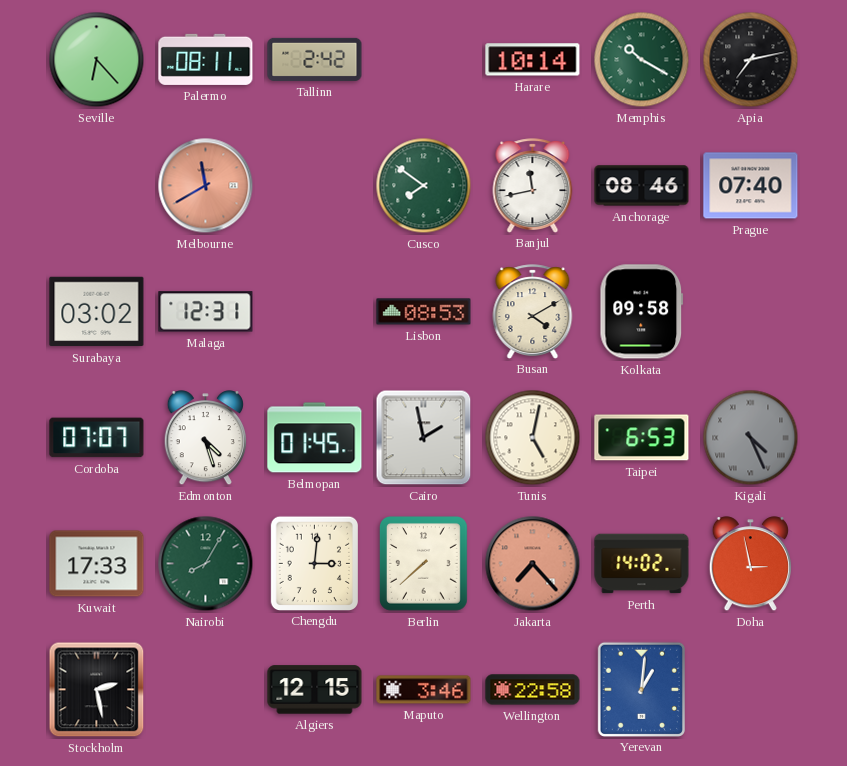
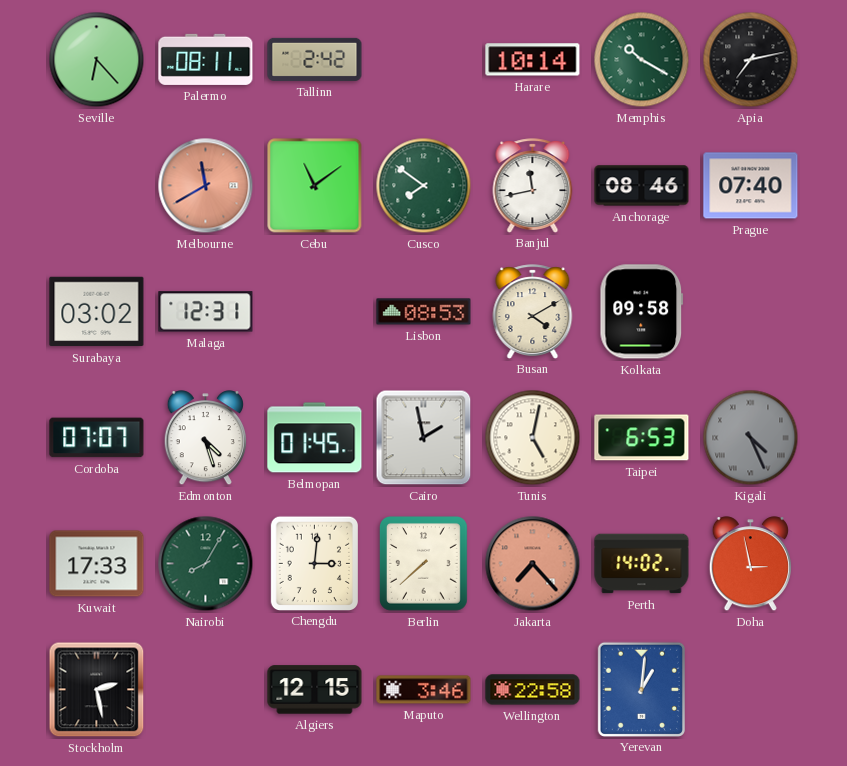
Cebu: none -> 11:09
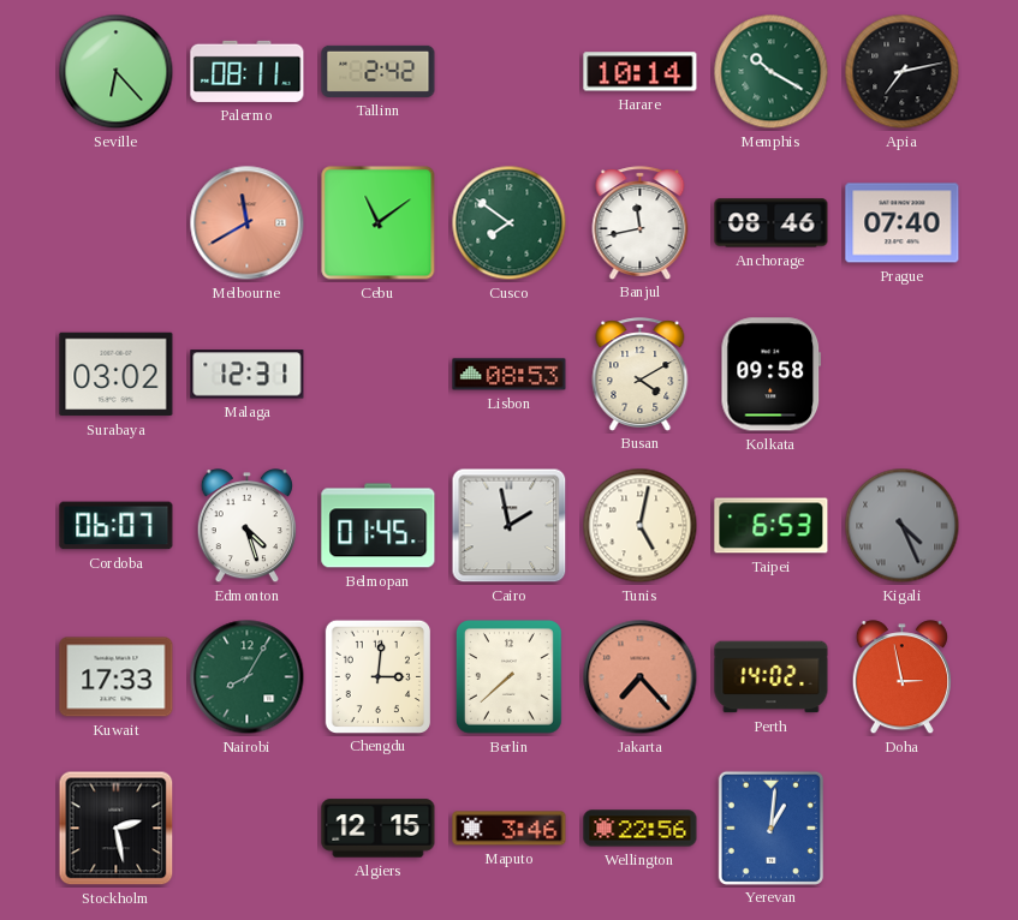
Cordoba: 07:07 -> 06:07
Wellington: 22:58 -> 22:56
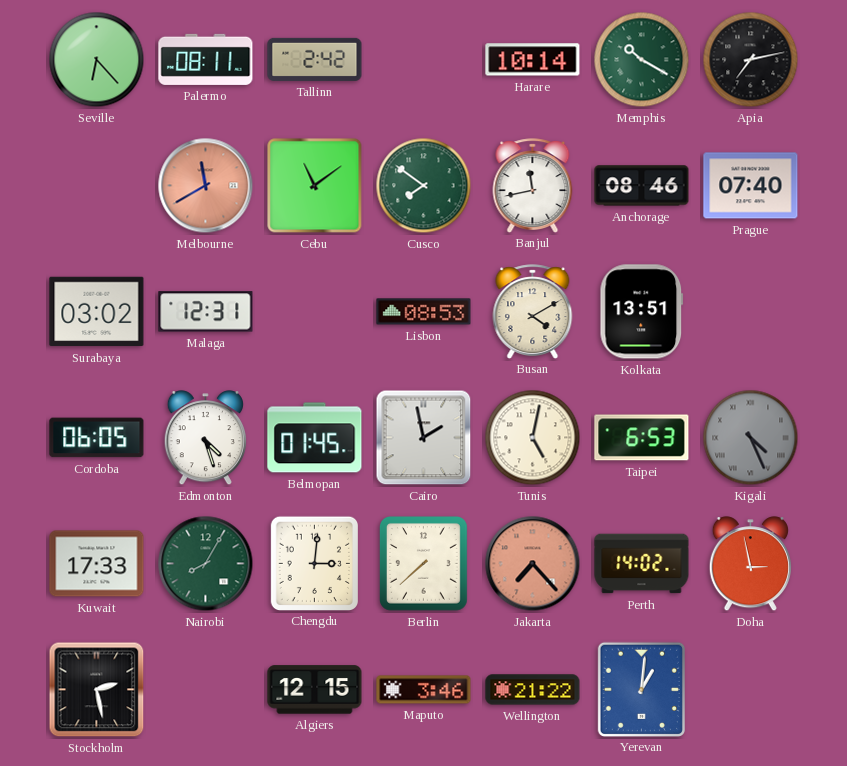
Kolkata: 09:58 -> 13:51
Cordoba: 06:07 -> 06:05
Wellington: 22:56 -> 21:22
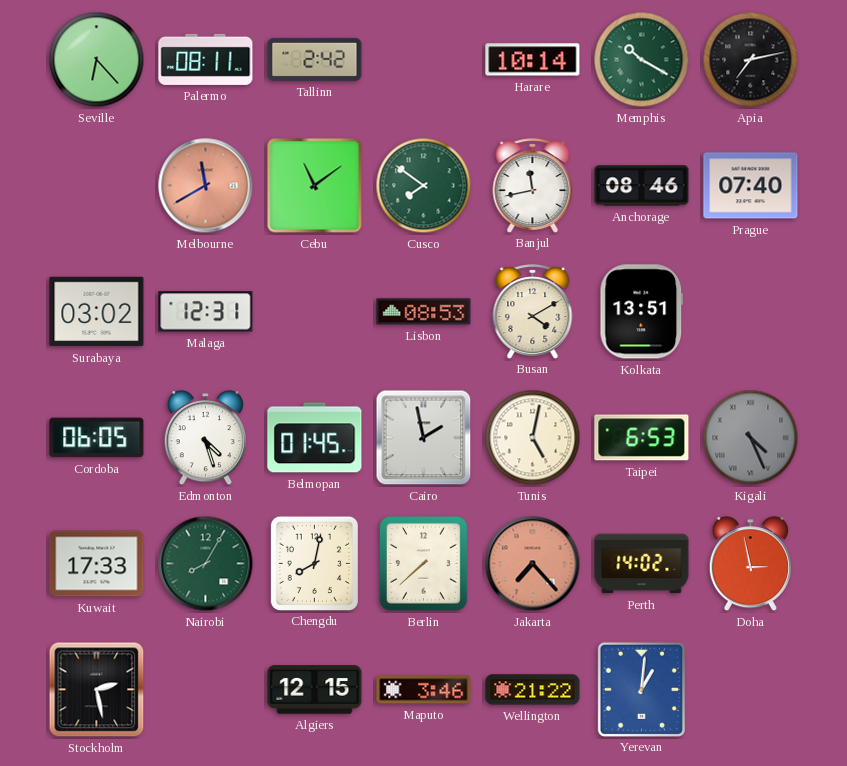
Chengdu: 3:01 -> 8:02
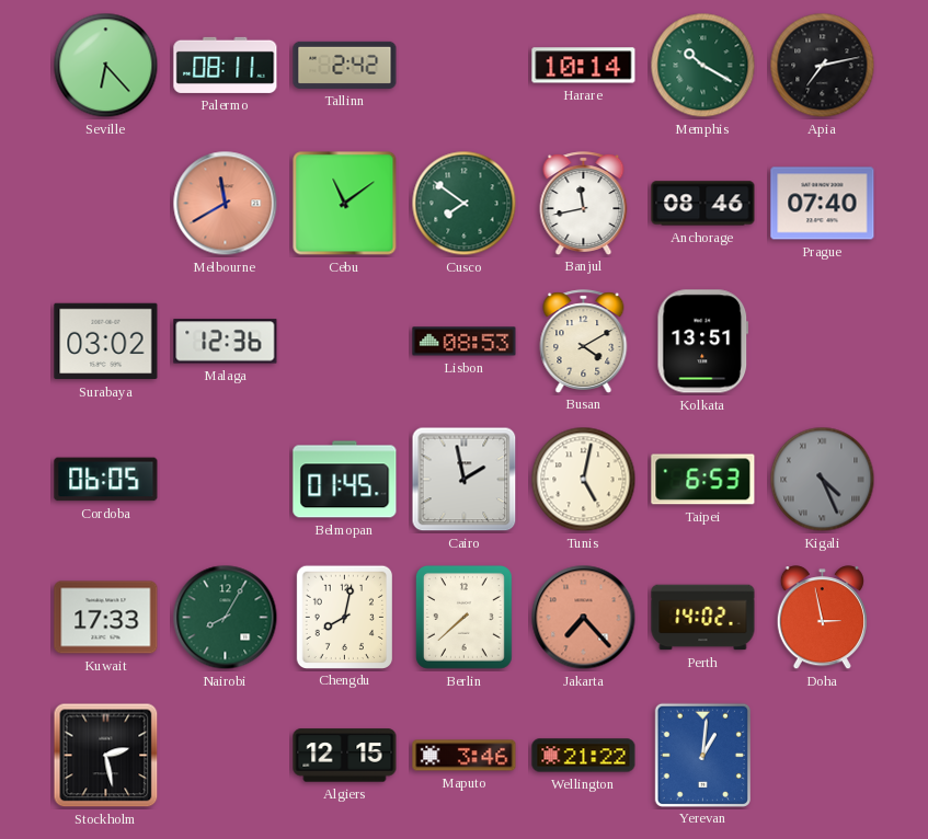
Malaga: 12:31 -> 12:36
Edmonton: 4:27 -> none
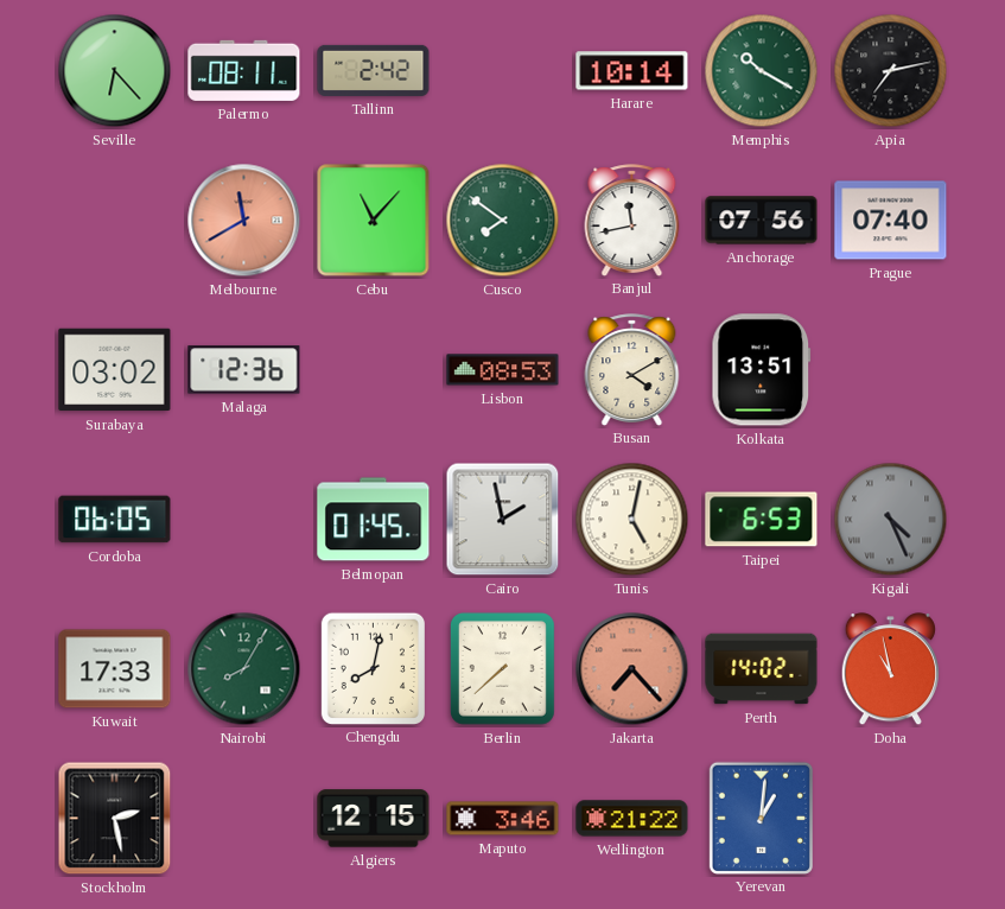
Cebu: 11:09 -> 11:07
Anchorage: 08:46 -> 07:56
Doha: 2:58 -> 10:58
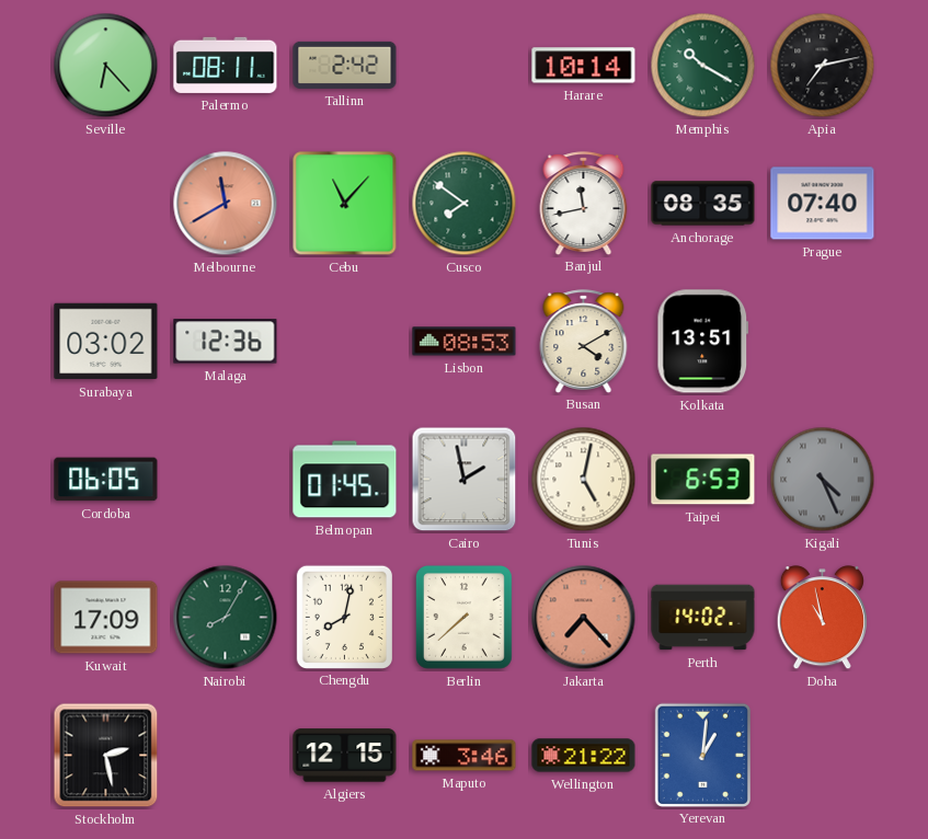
Anchorage: 07:56 -> 08:35
Kuwait: 17:33 -> 17:09
